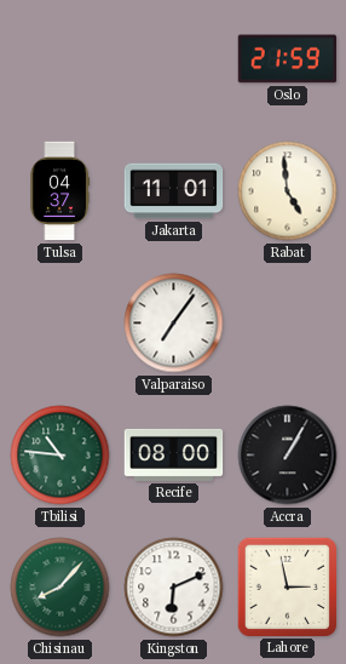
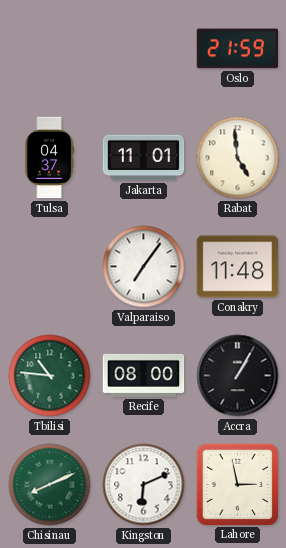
Conakry: none -> 11:48
Chisinau: 8:07 -> 8:11
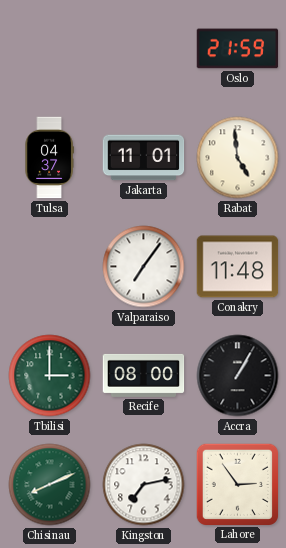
Tbilisi: 10:46 -> 3:00
Kingston: 6:11 -> 7:13
Lahore: 2:58 -> 2:54
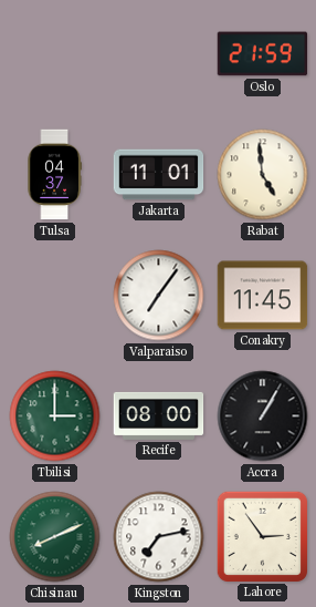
Conakry: 11:48 -> 11:45
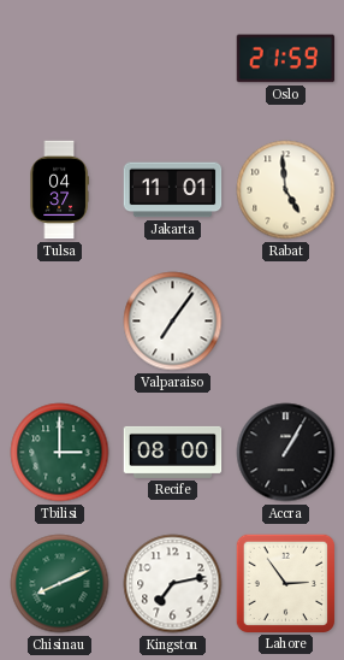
Conakry: 11:45 -> none
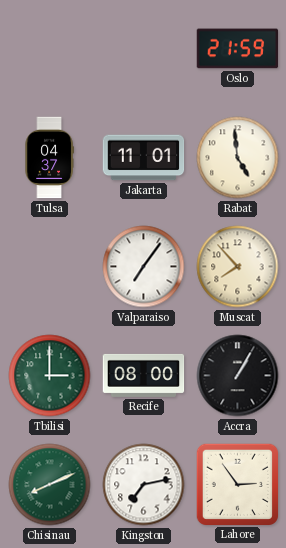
Muscat: none -> 7:53
